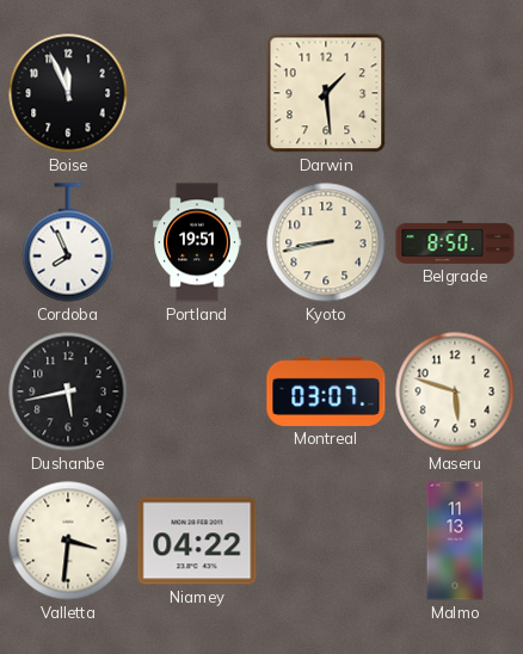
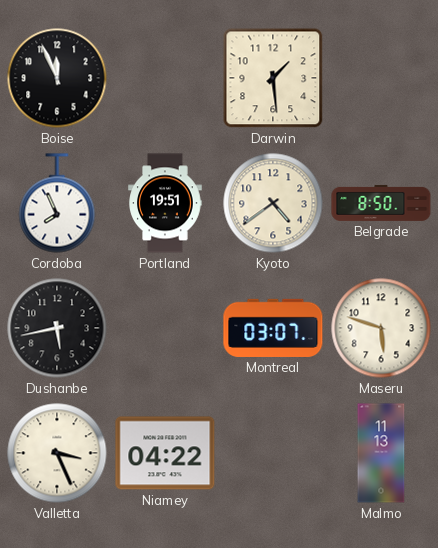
Kyoto: 8:43 -> 4:39
Valletta: 3:31 -> 3:26
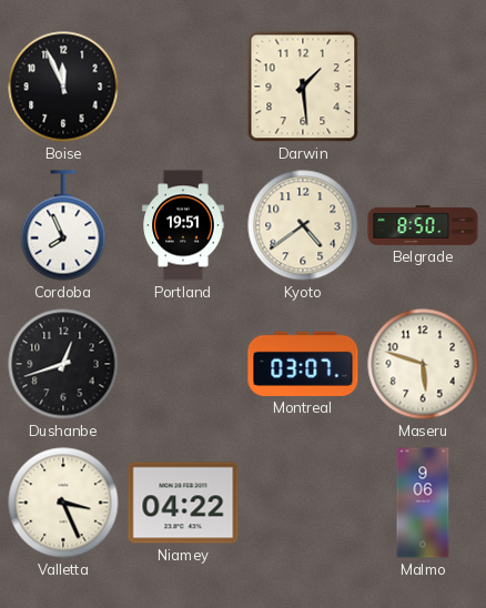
Dushanbe: 5:43 -> 12:42
Malmo: 11:13 -> 9:06
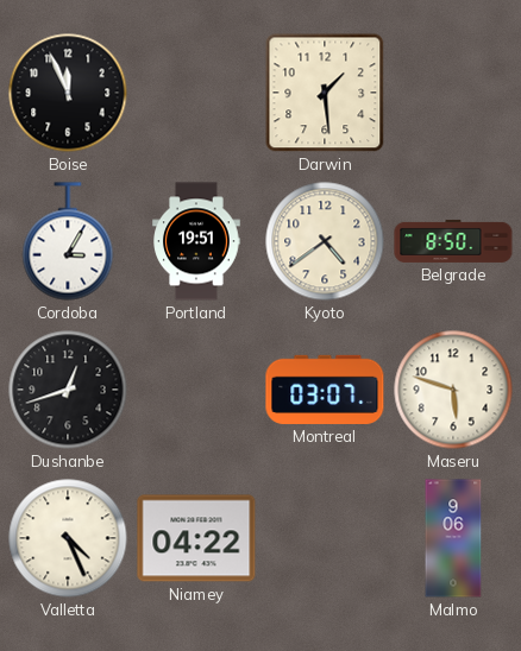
Cordoba: 7:56 -> 3:05
Valletta: 3:26 -> 4:26
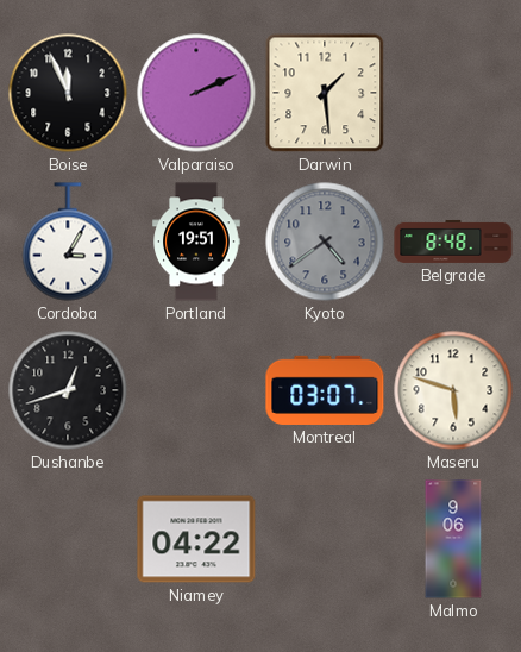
Valparaiso: none -> 2:11
Kyoto dial: cream -> grey
Belgrade: 8:50 -> 8:48
Valletta: 4:26 -> none
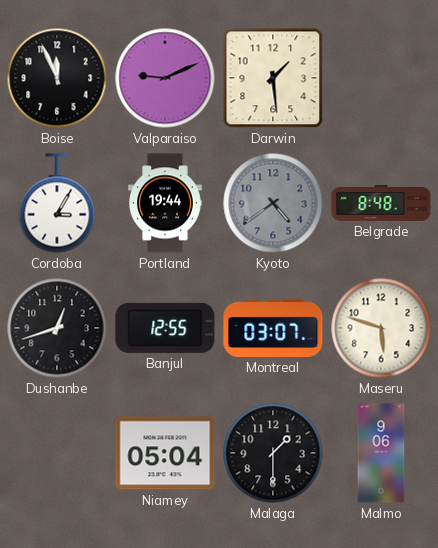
Valparaiso: 2:11 -> 9:11
Portland: 19:51 -> 19:44
Banjul: none -> 12:55
Niamey: 04:22 -> 05:04
Malaga: none -> 1:30
